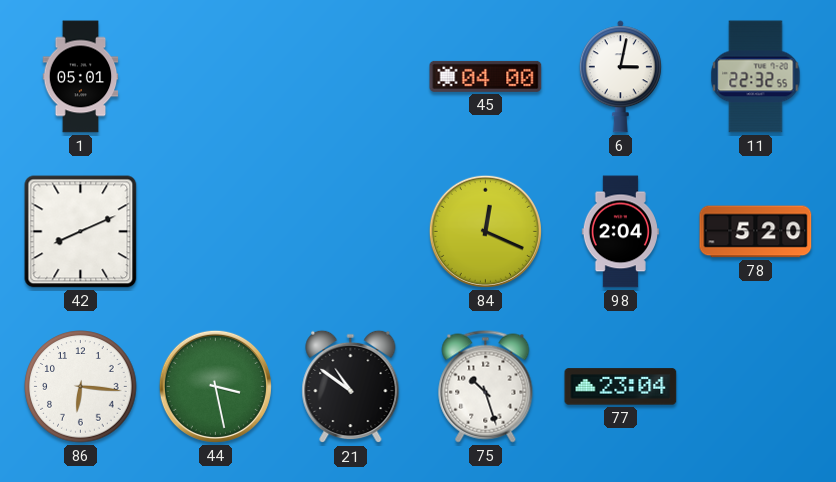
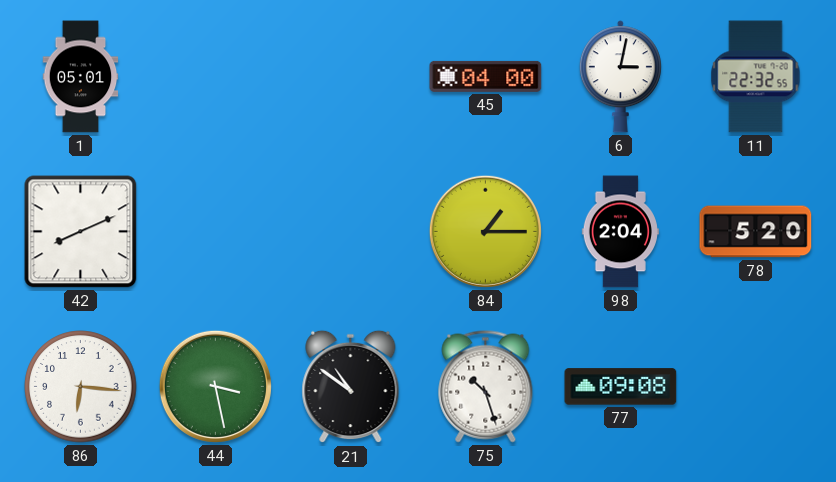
84: 12:19 -> 1:15
77: 23:04 -> 09:08
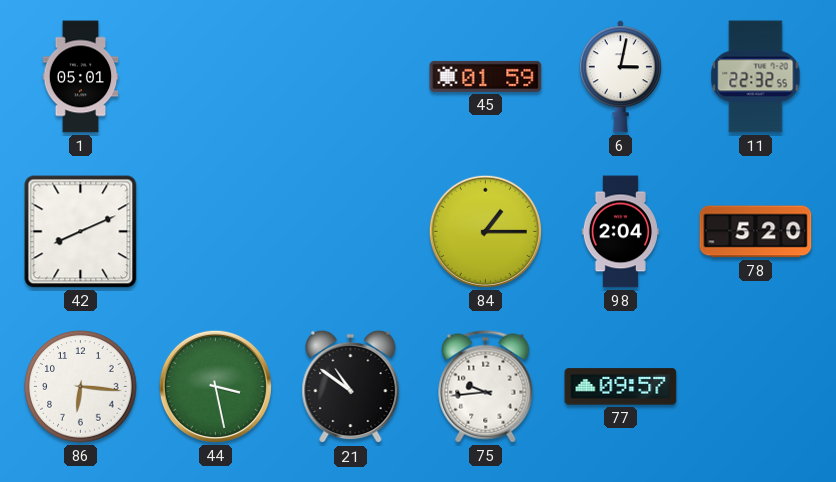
45: 04:00 -> 01:59
75: 10:27 -> 9:44
77: 09:08 -> 09:57
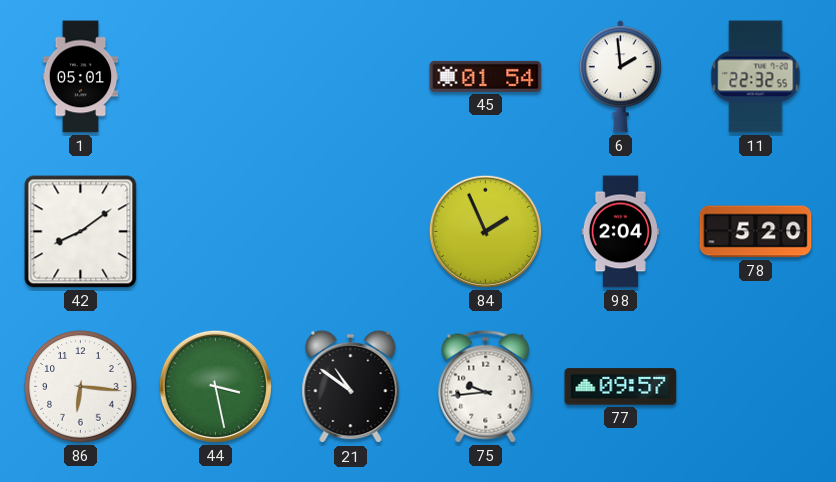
45: 01:59 -> 01:54
6: 3:02 -> 1:59
42: 8:11 -> 8:09
84: 1:15 -> 1:56
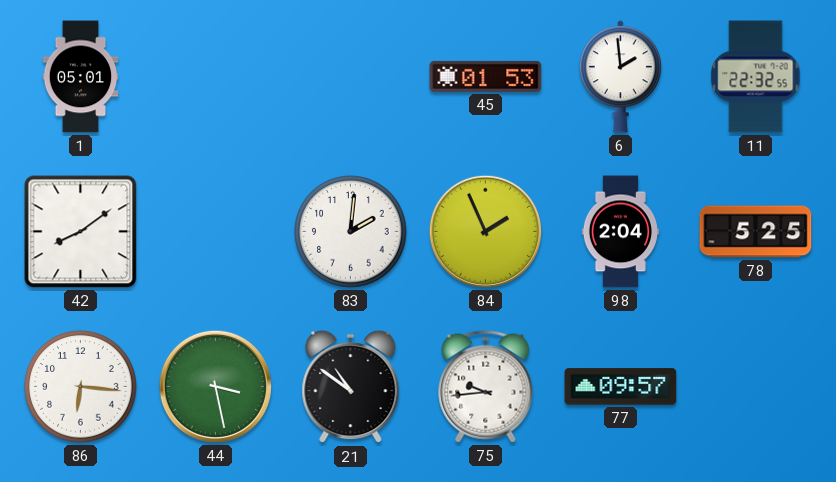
45: 01:54 -> 01:53
83: none -> 2:01
78: 5:20 -> 5:25
